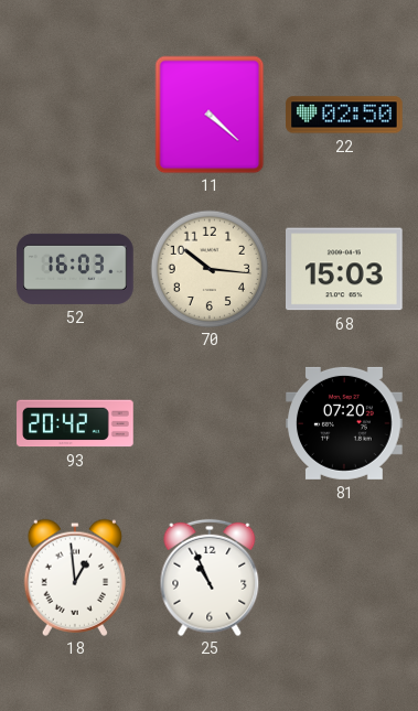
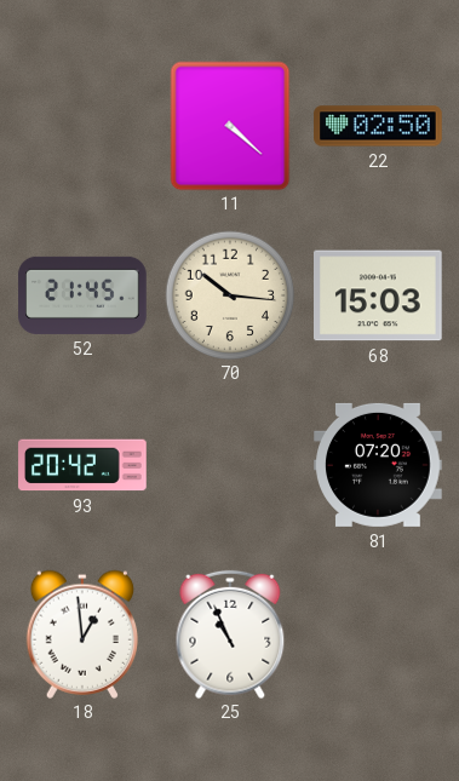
52: 16:03 -> 21:45
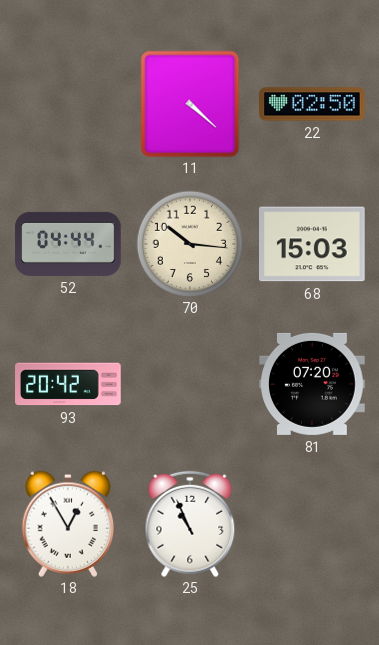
52: 21:45 -> 04:44
18: 12:59 -> 12:55
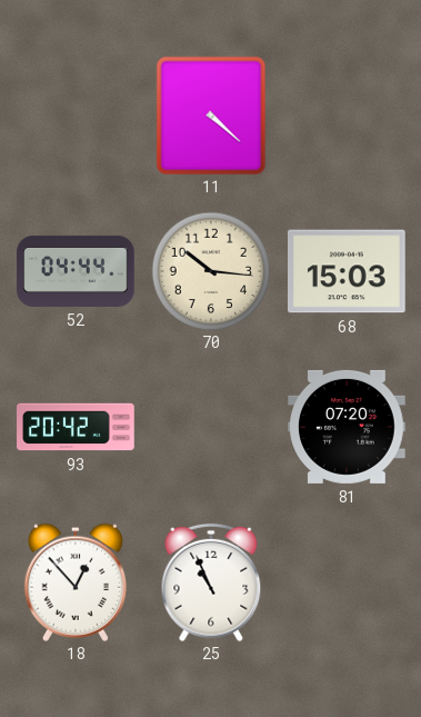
22: 02:50 -> none
18: 12:55 -> 12:53
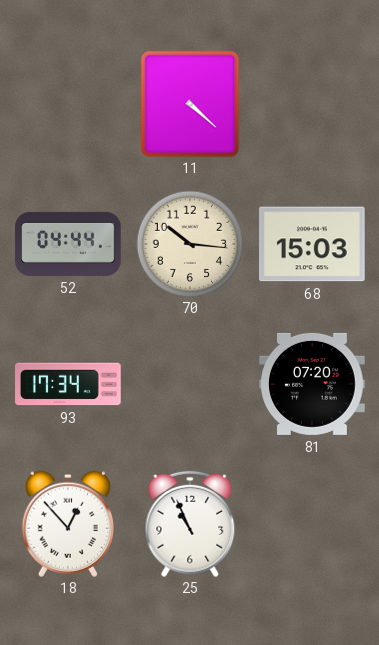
93: 20:42 -> 17:34
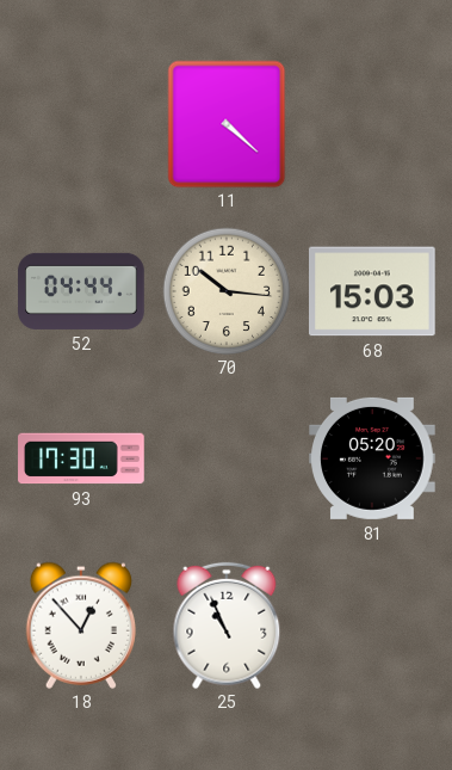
93: 17:34 -> 17:30
81: 07:20 -> 05:20
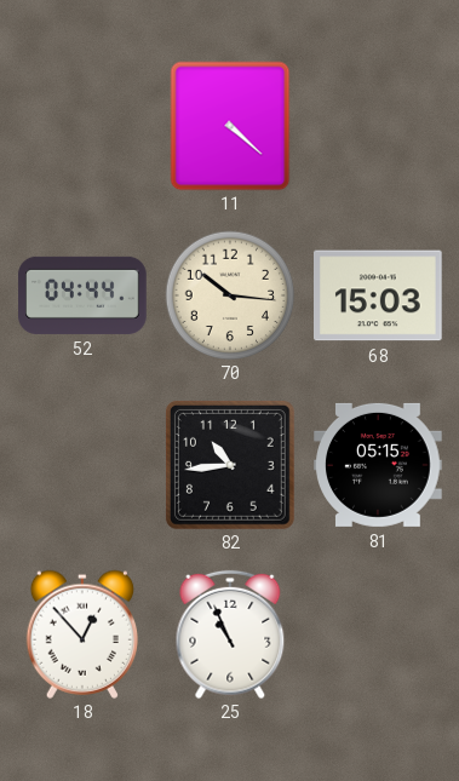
93: 17:30 -> none
82: none -> 10:44
81: 05:20 -> 05:15
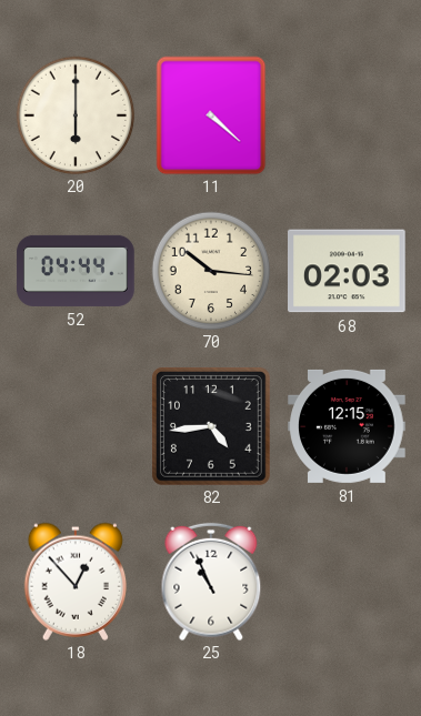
20: none -> 6:00
68: 15:03 -> 02:03
82: 10:44 -> 4:44
81: 05:15 -> 12:15
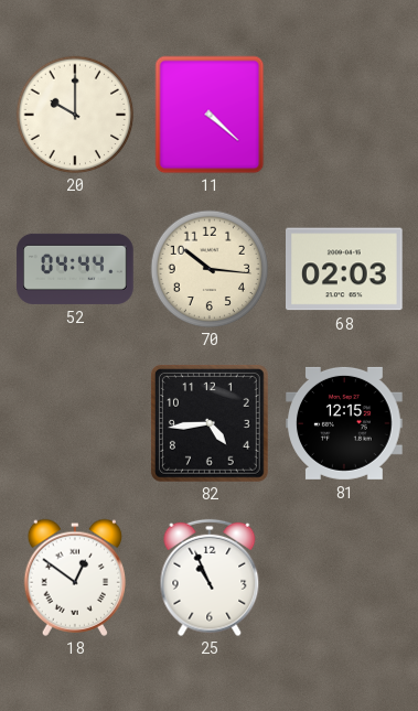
20: 6:00 -> 10:00
18: 12:53 -> 12:51
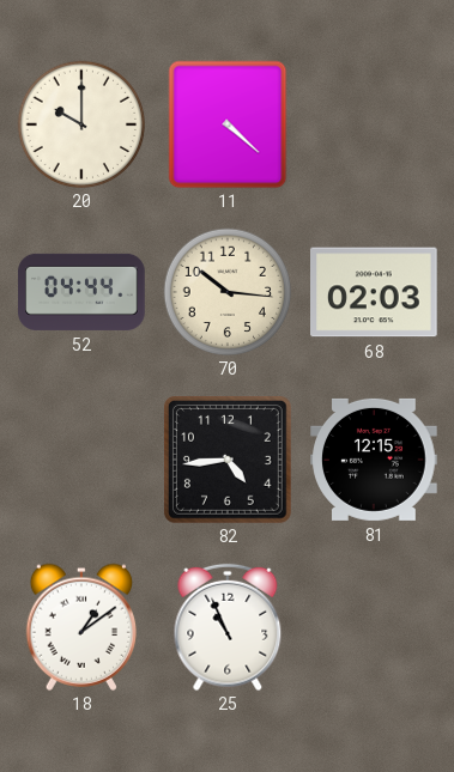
18: 12:51 -> 1:09
